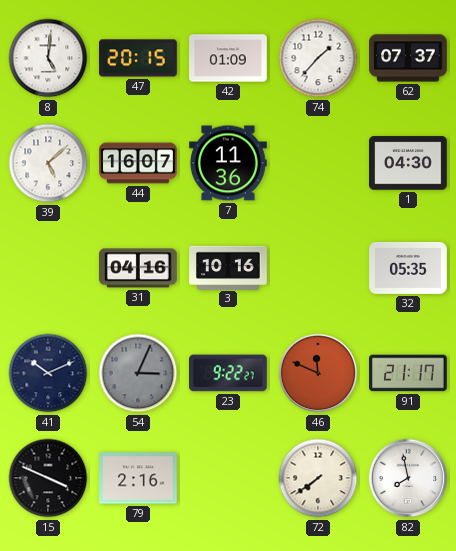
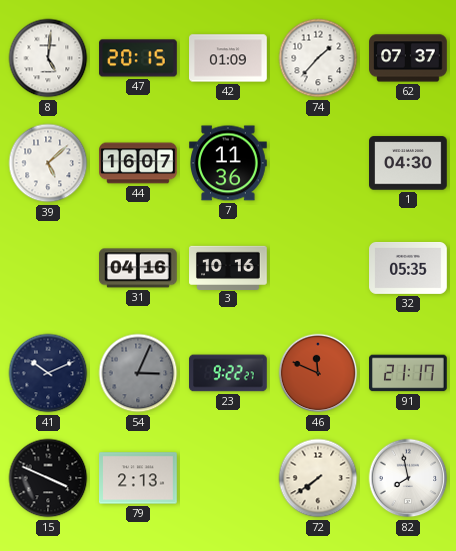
79: 2:16 -> 2:13
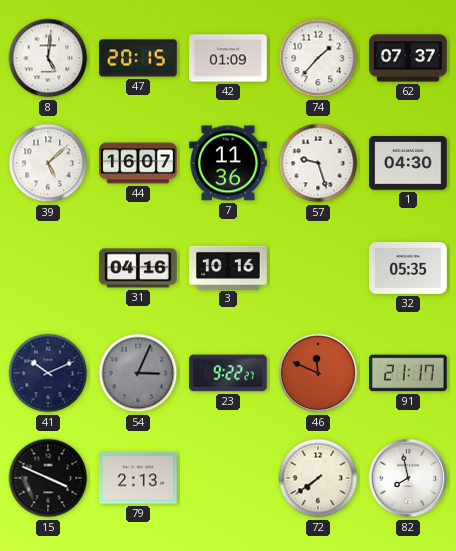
57: none -> 9:27
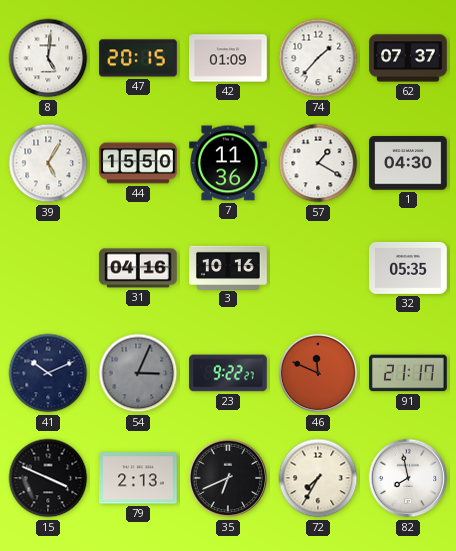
39: 5:08 -> 5:05
44: 16:07 -> 15:50
57: 9:27 -> 1:20
35: none -> 6:41
72: 7:39 -> 7:35
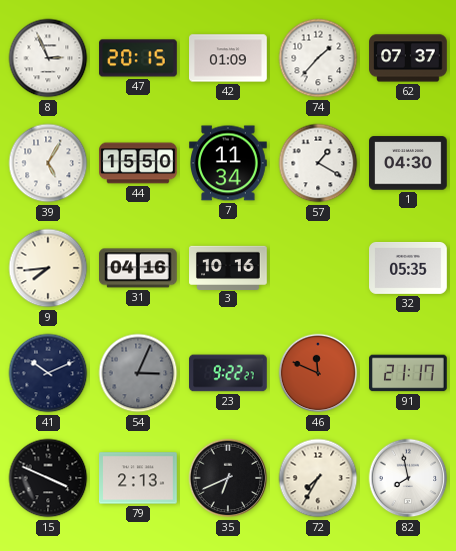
8: 5:01 -> 2:56
7: 11:36 -> 11:34
9: none -> 7:44
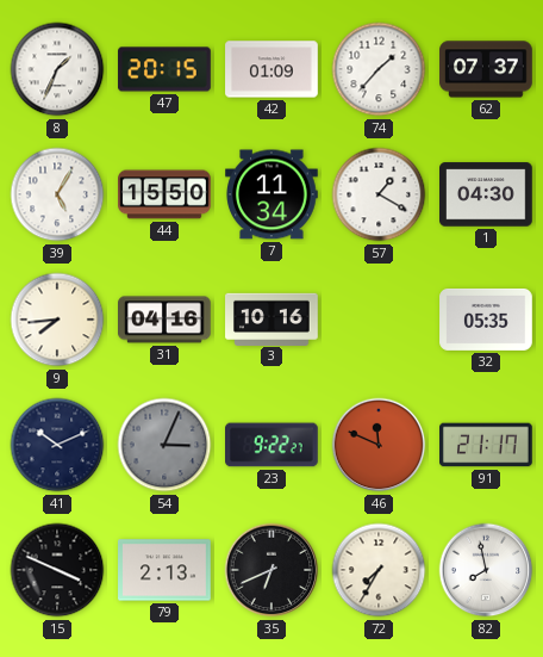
8: 2:56 -> 1:34
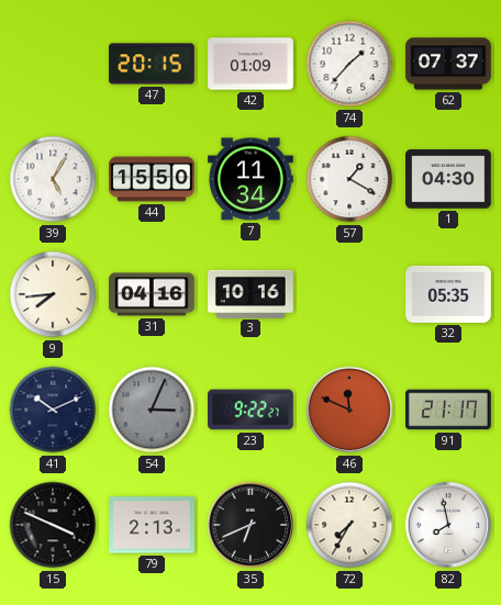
8: 1:34 -> none
